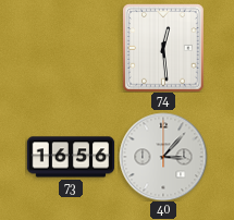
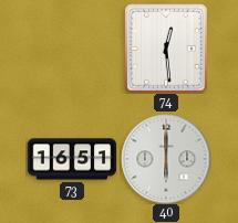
73: 16:56 -> 16:51
40: 3:07 -> 6:00
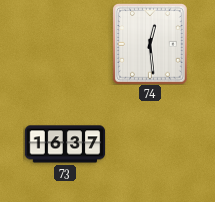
73: 16:51 -> 16:37
40: 6:00 -> none
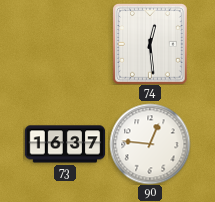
90: none -> 12:46
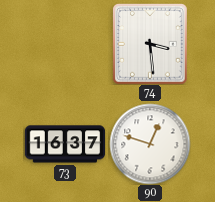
74: 12:29 -> 3:29
90: 12:46 -> 12:48
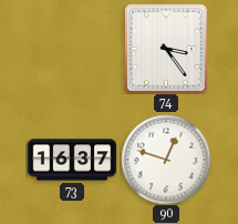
74: 3:29 -> 3:24
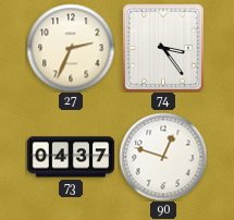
27: none -> 2:34
73: 16:37 -> 04:37
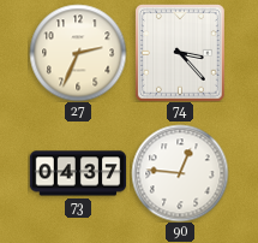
74: 3:24 -> 3:23
90: 12:48 -> 12:46
